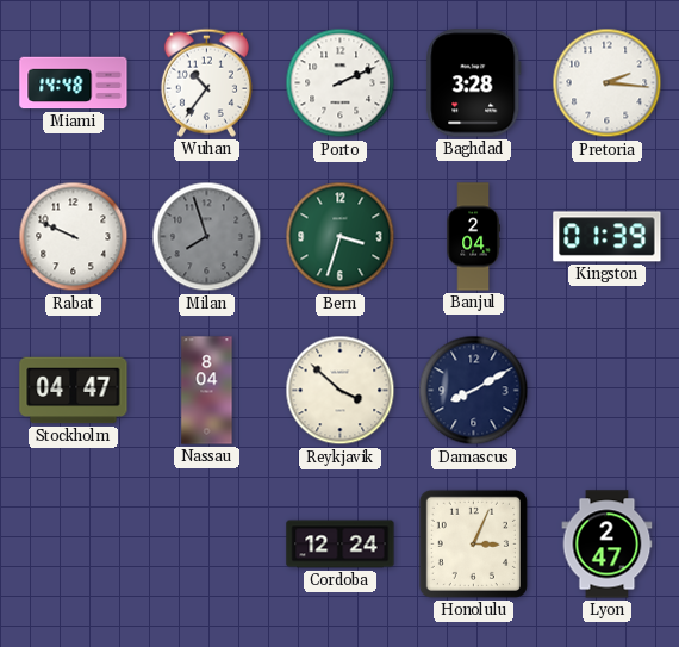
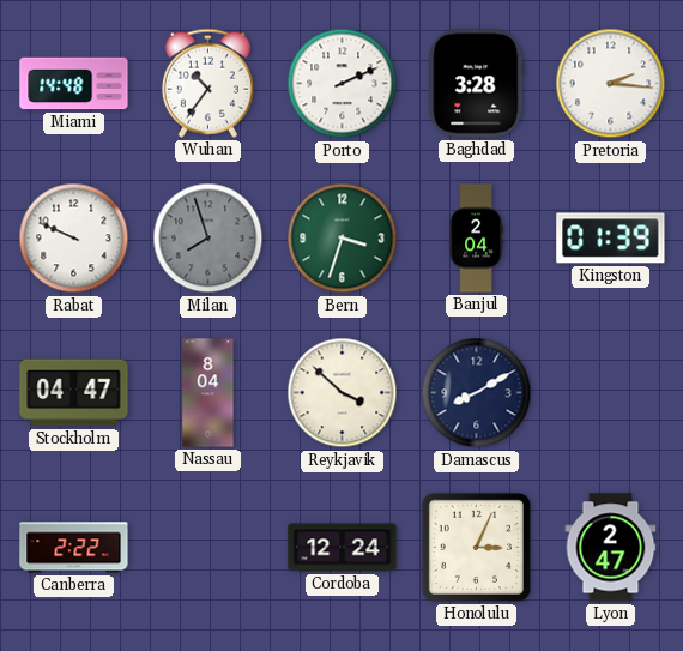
Canberra: none -> 2:22
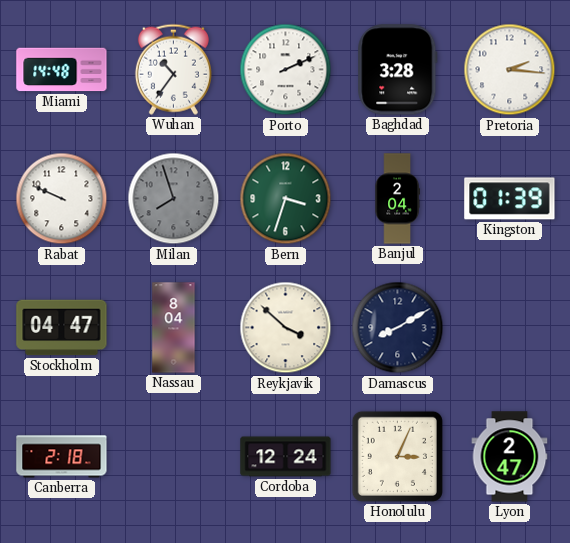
Canberra: 2:22 -> 2:18
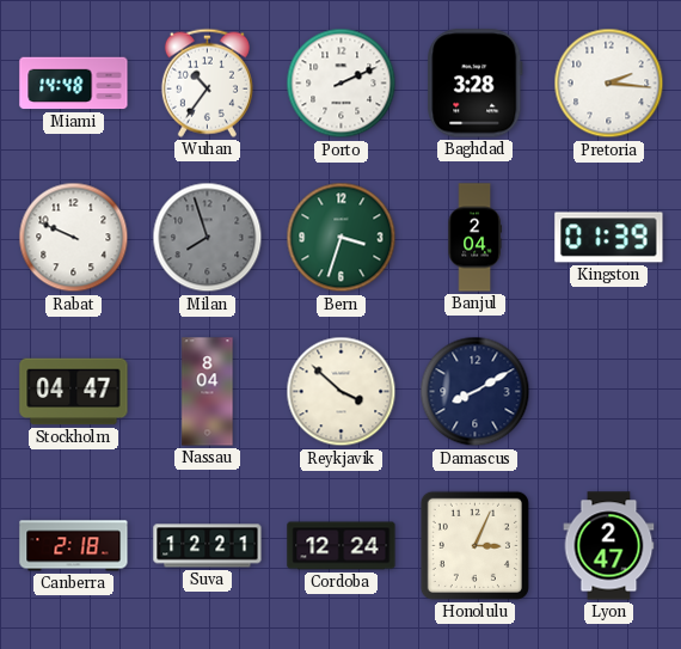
Suva: none -> 12:21
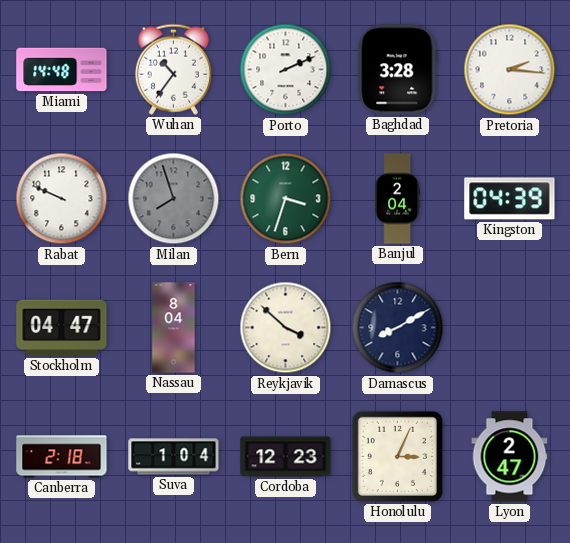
Kingston: 01:39 -> 04:39
Suva: 12:21 -> 1:04
Cordoba: 12:24 -> 12:23
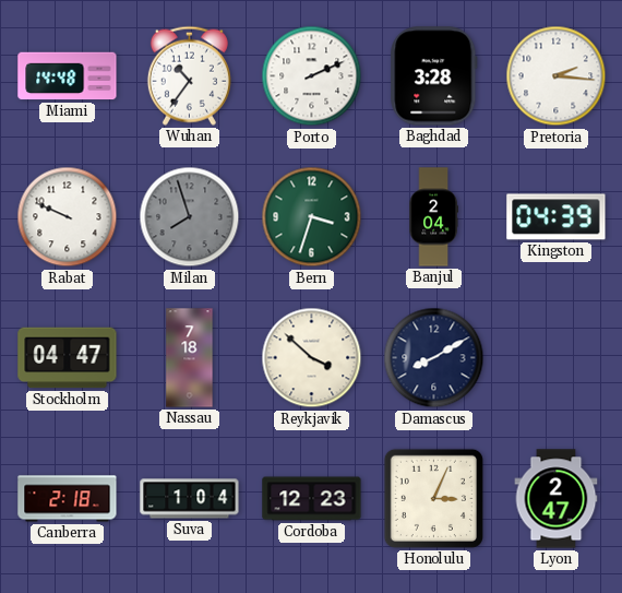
Nassau: 8:04 -> 7:18
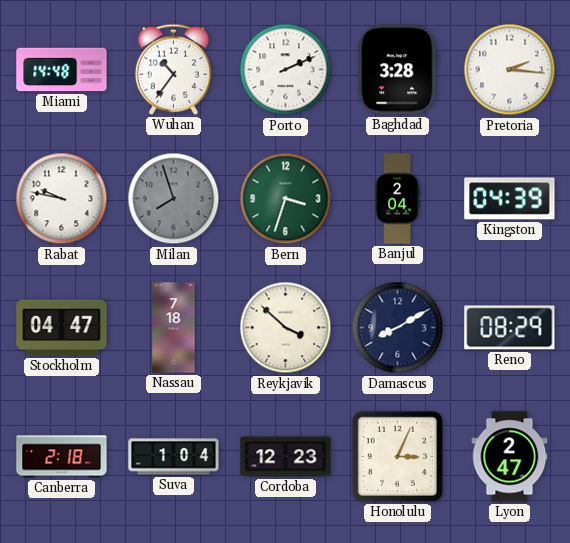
Rabat: 9:49 -> 9:47
Reno: none -> 08:29
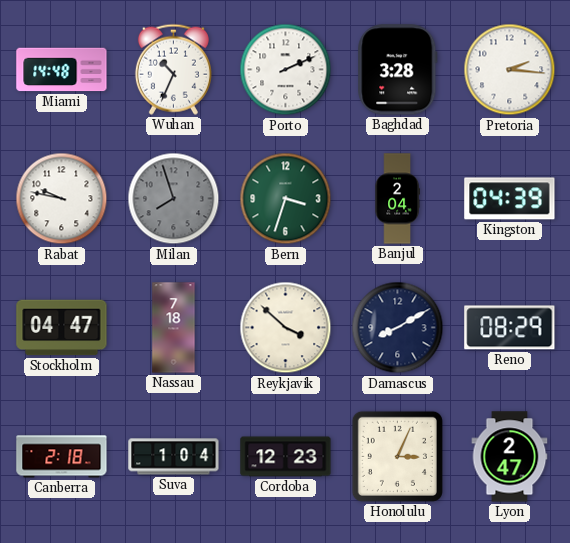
Wuhan: 10:36 -> 10:34
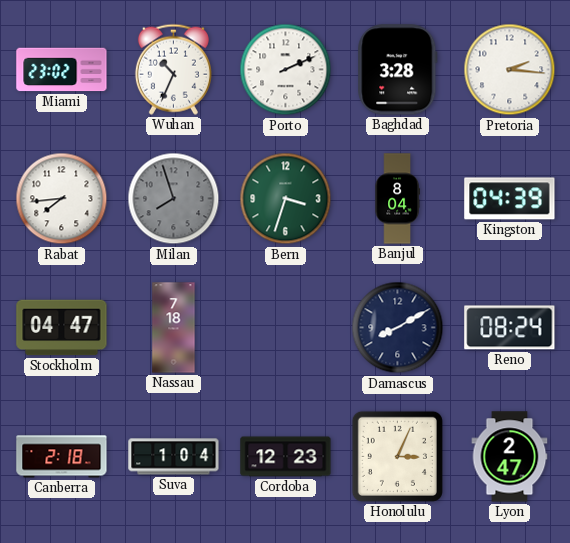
Miami: 14:48 -> 23:02
Rabat: 9:47 -> 7:44
Banjul: 2:04 -> 8:04
Reykjavik: 3:52 -> none
Reno: 08:29 -> 08:24
